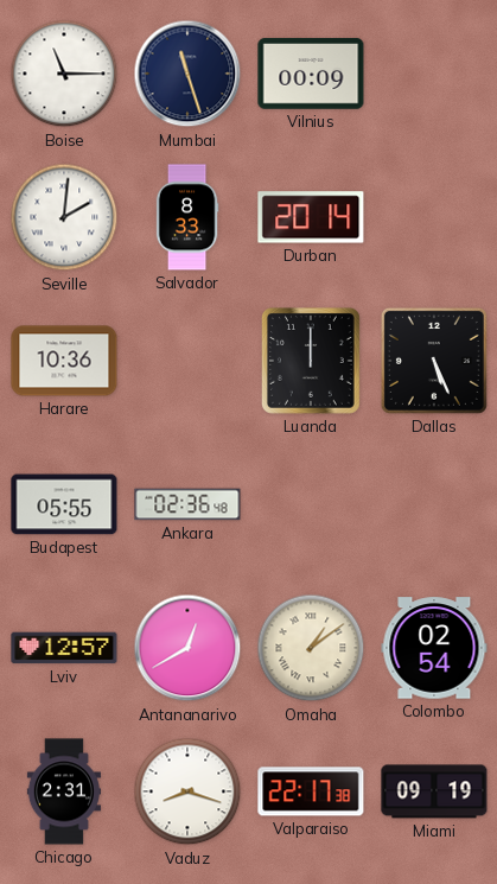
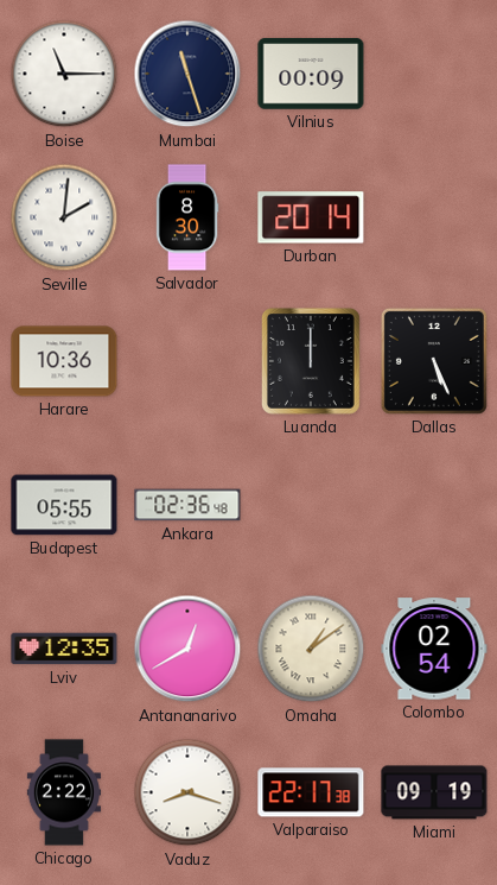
Salvador: 8:33 -> 8:30
Lviv: 12:57 -> 12:35
Chicago: 2:31 -> 2:22
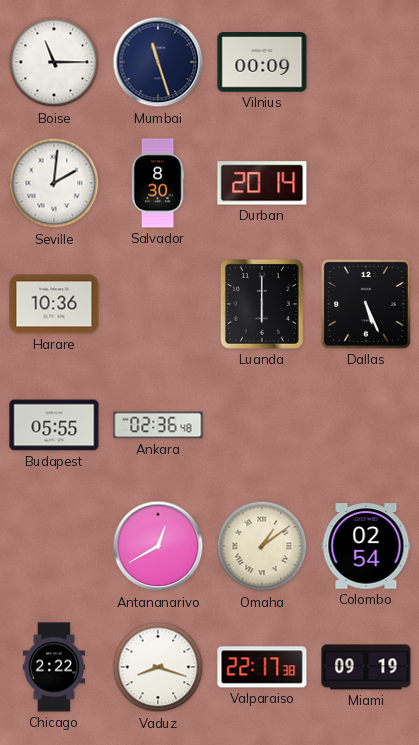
Luanda: 12:00 -> 6:00
Lviv: 12:35 -> none
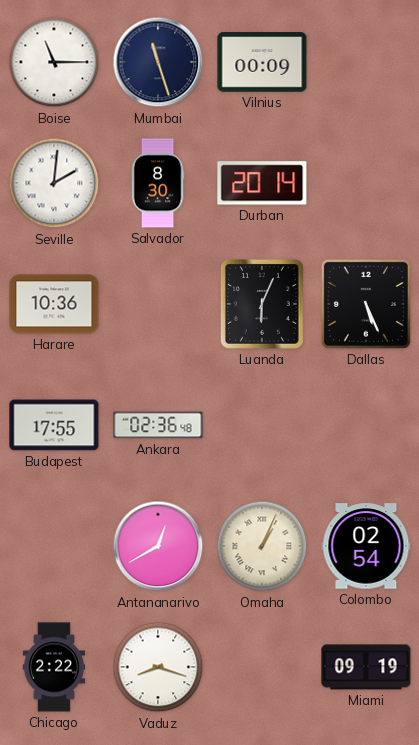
Luanda: 6:00 -> 6:04
Budapest: 05:55 -> 17:55
Omaha: 1:09 -> 1:04
Valparaiso: 22:17 -> none
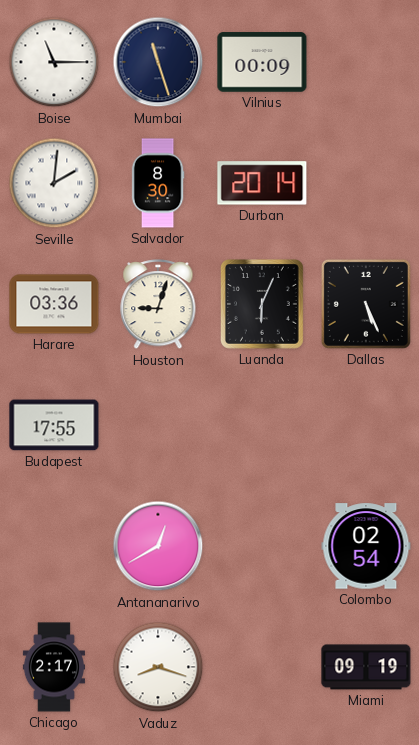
Harare: 10:36 -> 03:36
Houston: none -> 9:03
Ankara: 02:36 -> none
Omaha: 1:04 -> none
Chicago: 2:22 -> 2:17
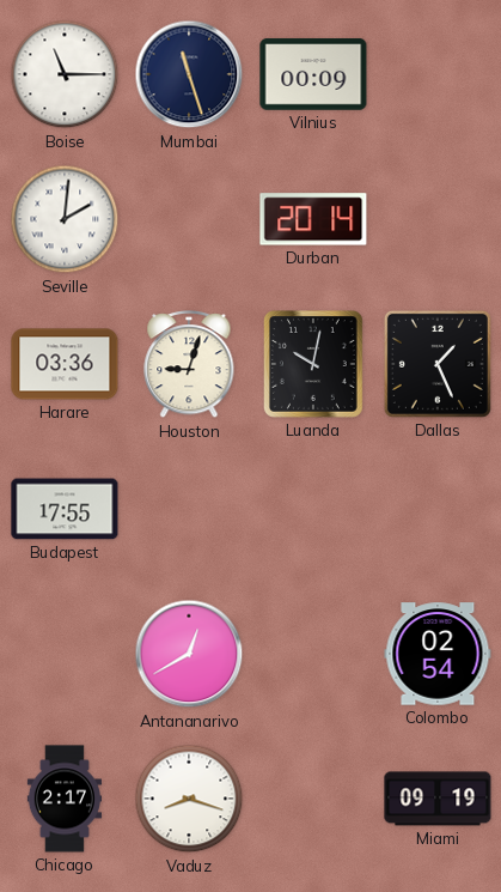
Salvador: 8:30 -> none
Luanda: 6:04 -> 10:02
Dallas: 5:26 -> 1:26
